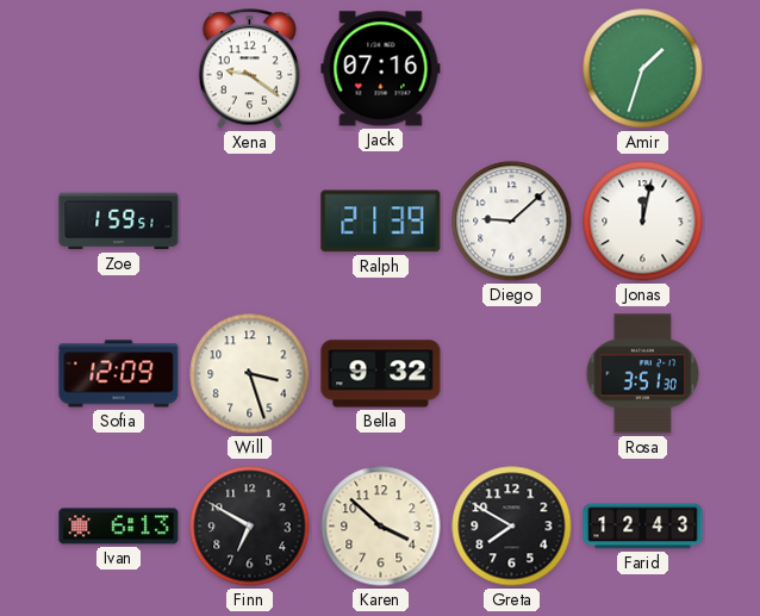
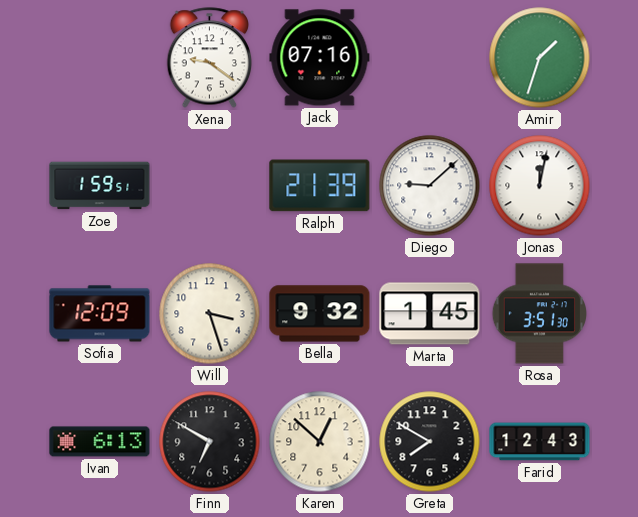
Marta: none -> 1:45
Karen: 3:52 -> 12:52
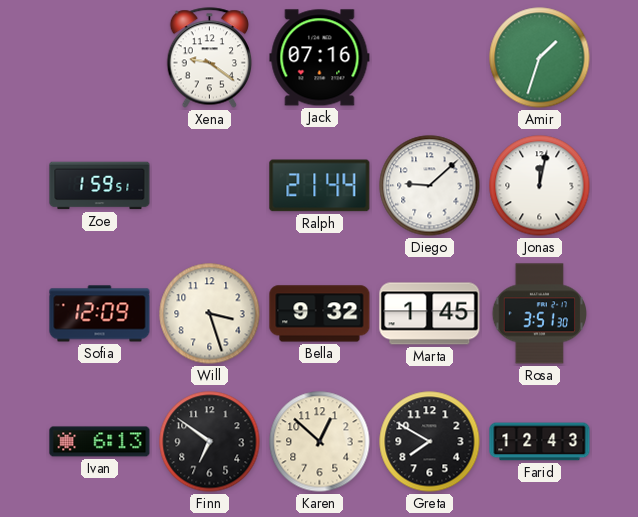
Ralph: 21:39 -> 21:44
Finn: 6:50 -> 6:51
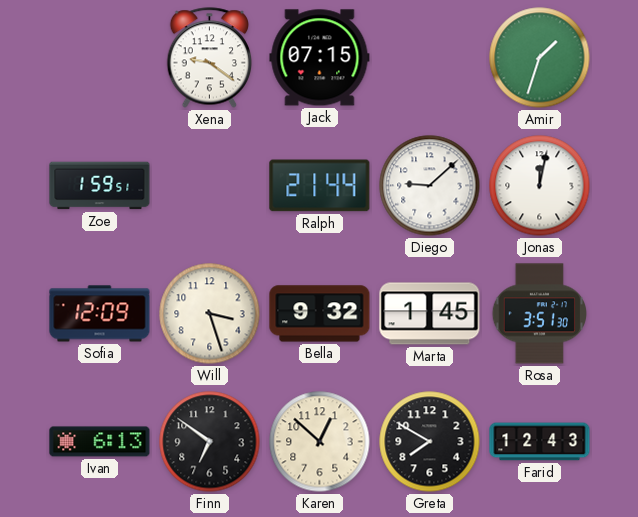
Jack: 07:16 -> 07:15
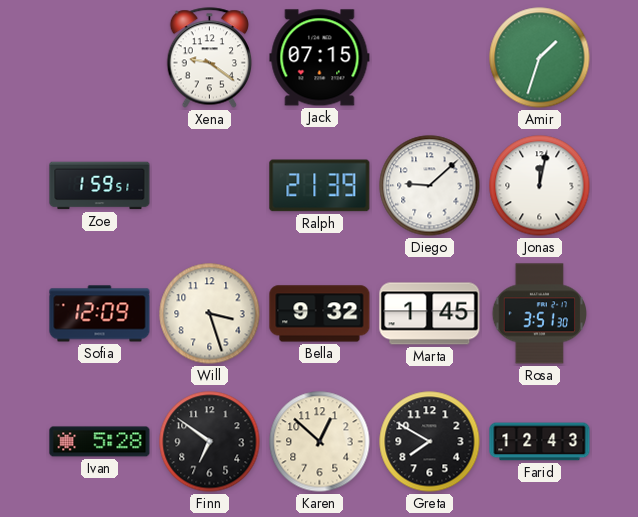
Ralph: 21:44 -> 21:39
Ivan: 6:13 -> 5:28
